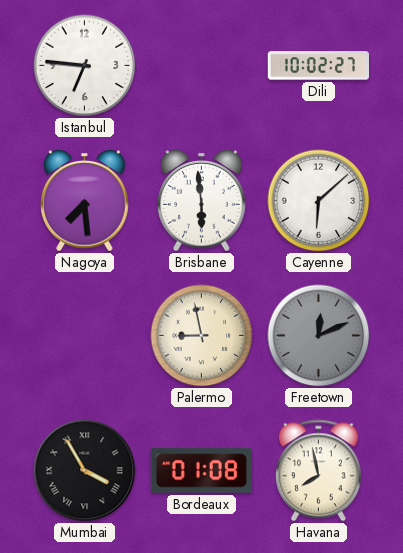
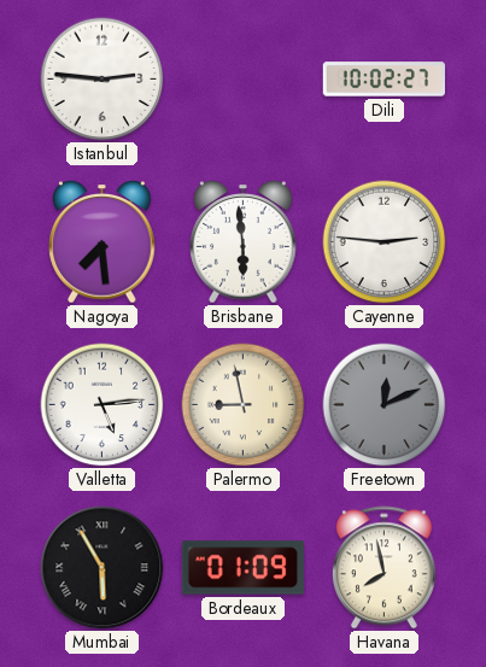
Istanbul: 6:46 -> 2:46
Cayenne: 6:08 -> 2:46
Valletta: none -> 5:14
Mumbai: 3:55 -> 5:55
Bordeaux: 01:08 -> 01:09
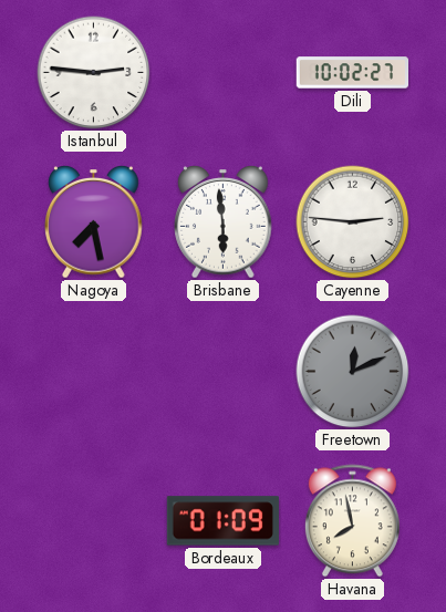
Nagoya: 7:29 -> 7:28
Valletta: 5:14 -> none
Palermo: 8:58 -> none
Mumbai: 5:55 -> none
